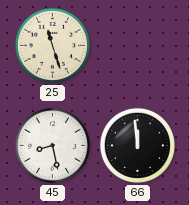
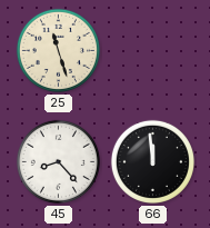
45: 8:28 -> 8:23
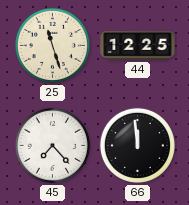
44: none -> 12:25
45: 8:23 -> 7:23
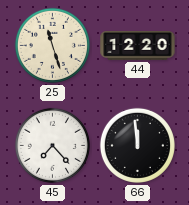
44: 12:25 -> 12:20
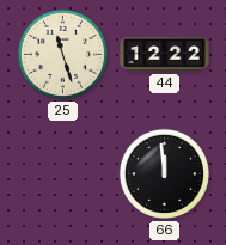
44: 12:20 -> 12:22
45: 7:23 -> none
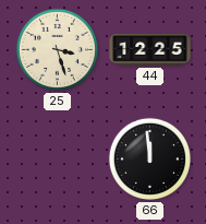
25: 11:27 -> 3:27
44: 12:22 -> 12:25
